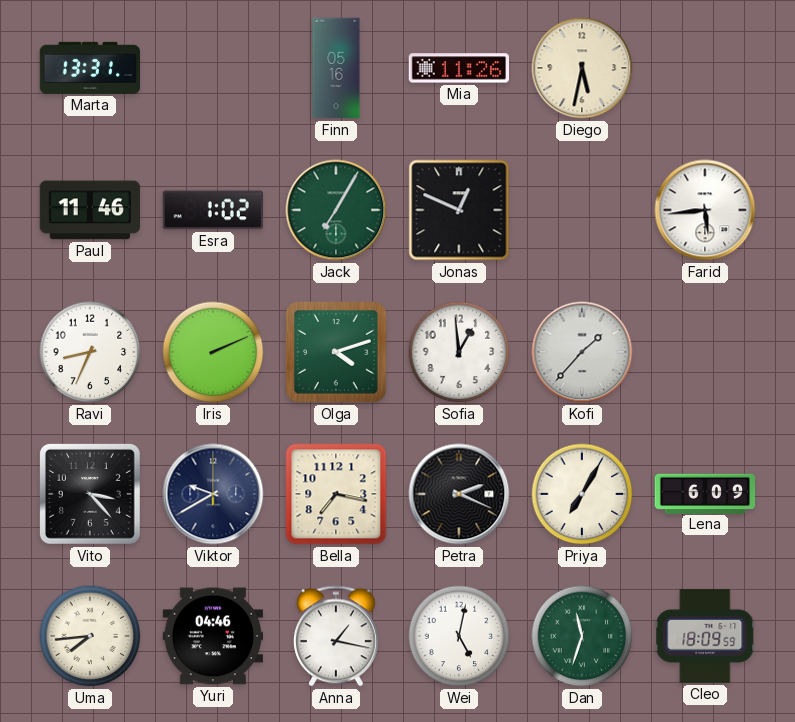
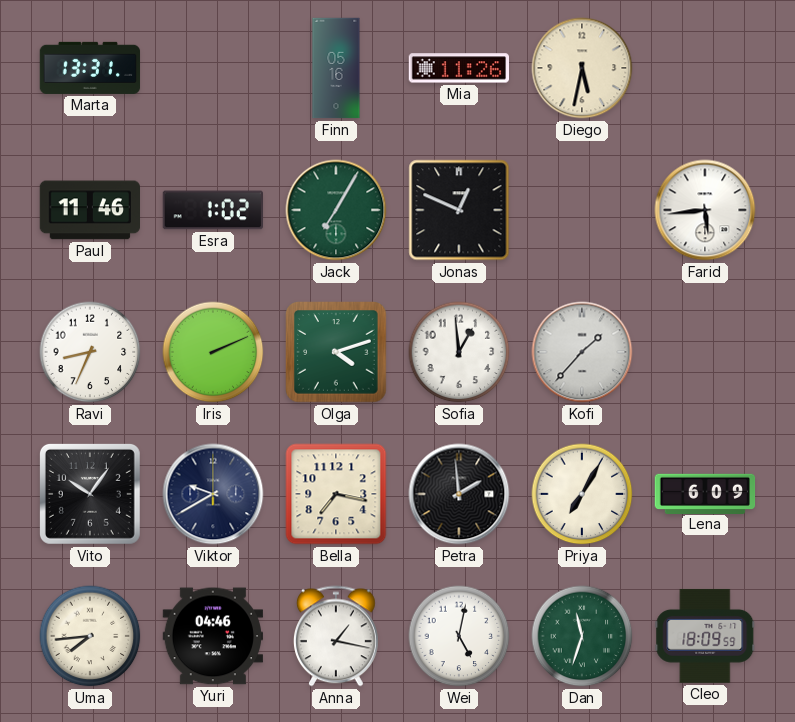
Vito: 3:23 -> 10:06
Petra: 2:19 -> 1:59
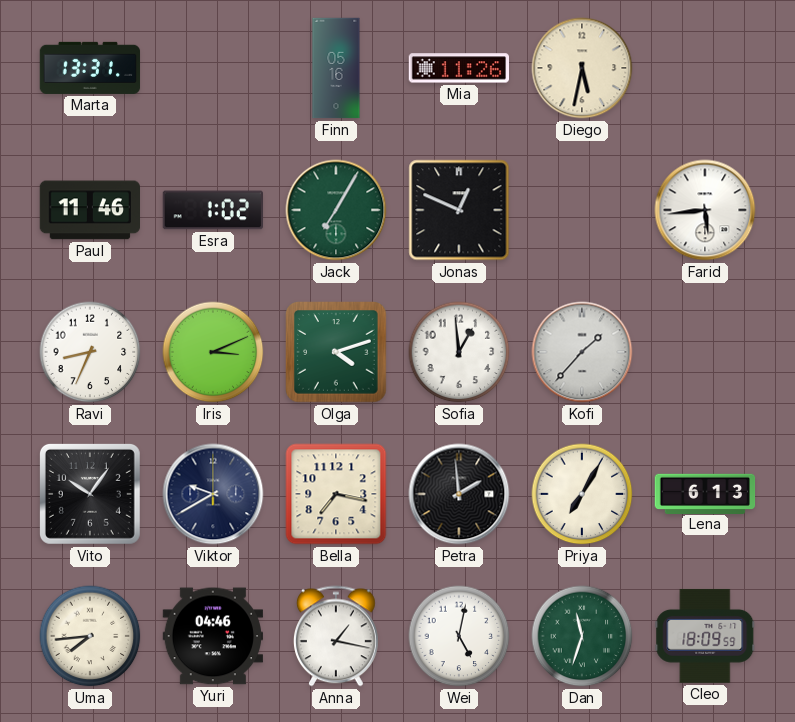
Iris: 2:11 -> 3:11
Lena: 6:09 -> 6:13
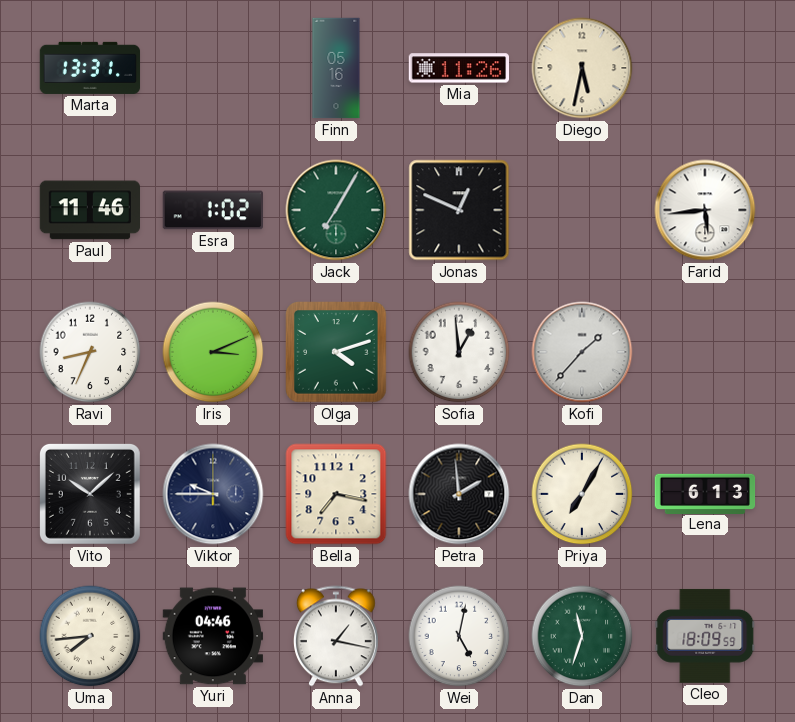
Vito: 10:06 -> 10:08
Viktor: 9:40 -> 9:45
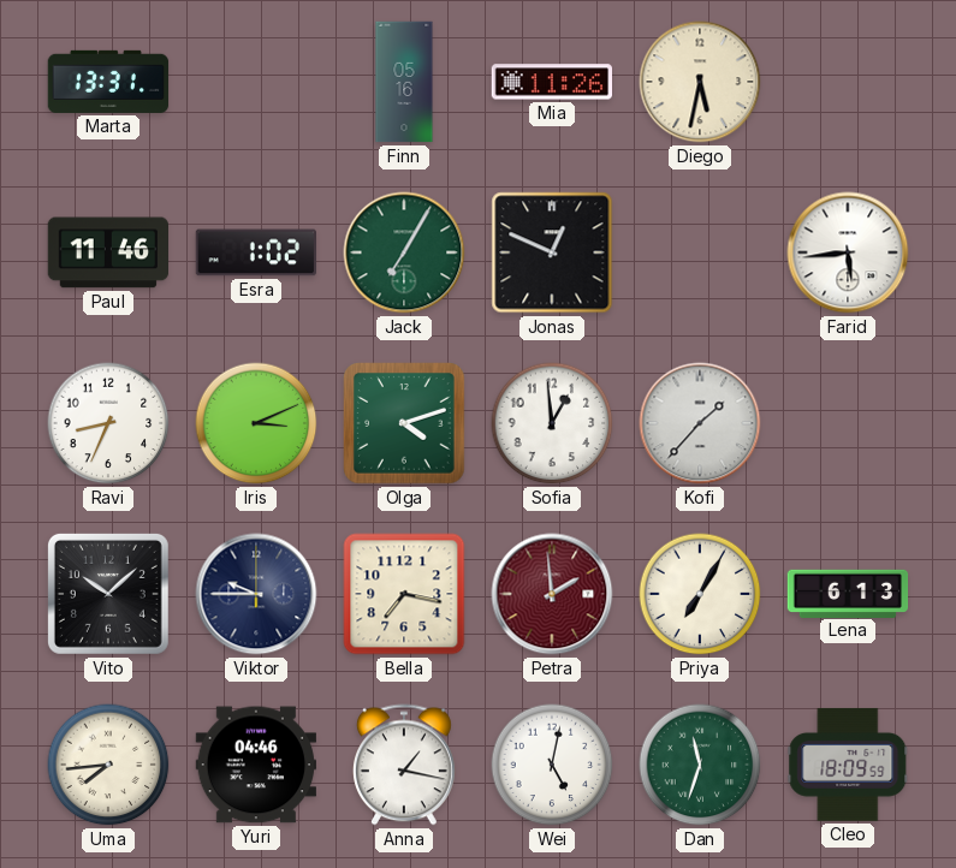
Petra dial: black -> burgundy
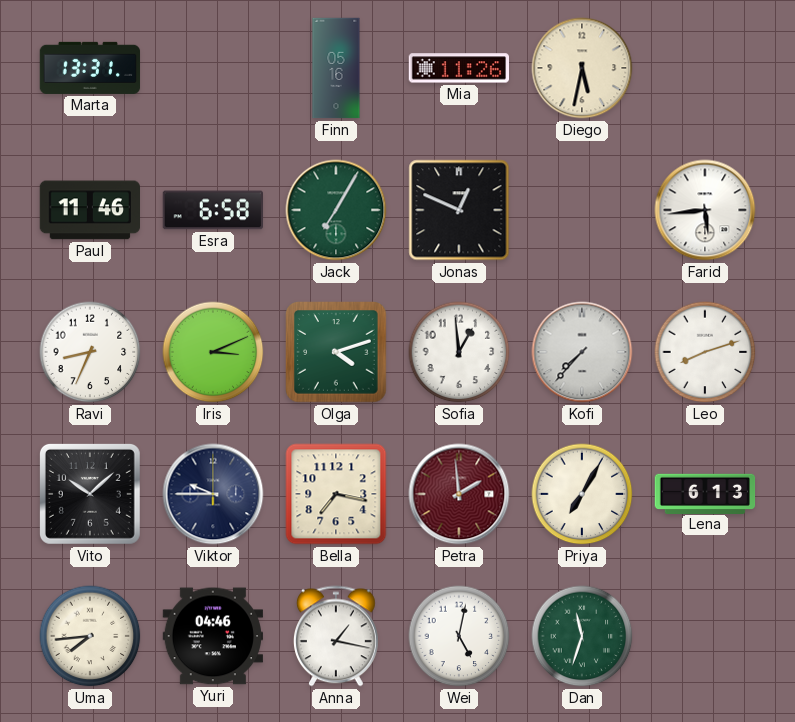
Esra: 1:02 -> 6:58
Kofi: 1:37 -> 7:37
Leo: none -> 8:12
Cleo: 18:09 -> none
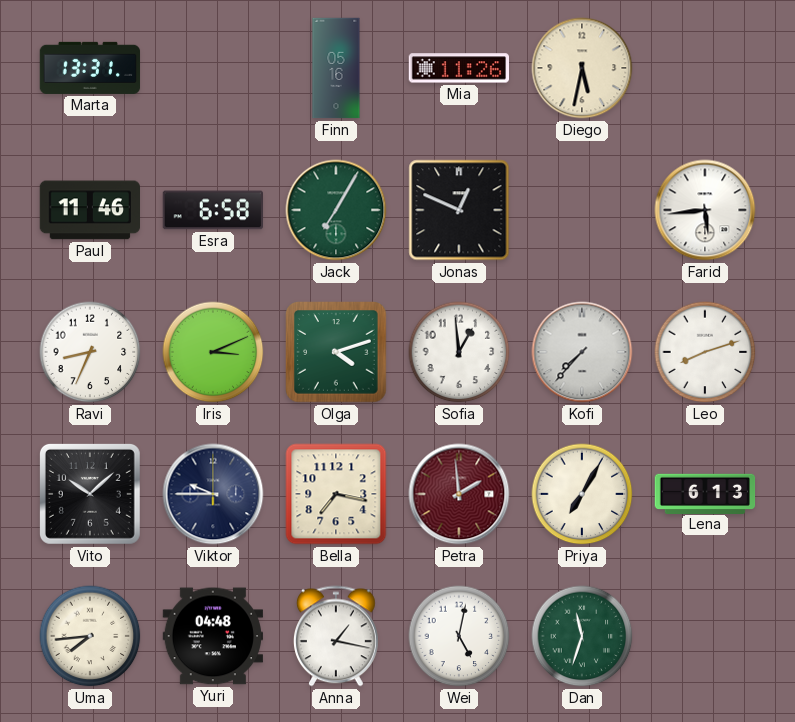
Yuri: 04:46 -> 04:48
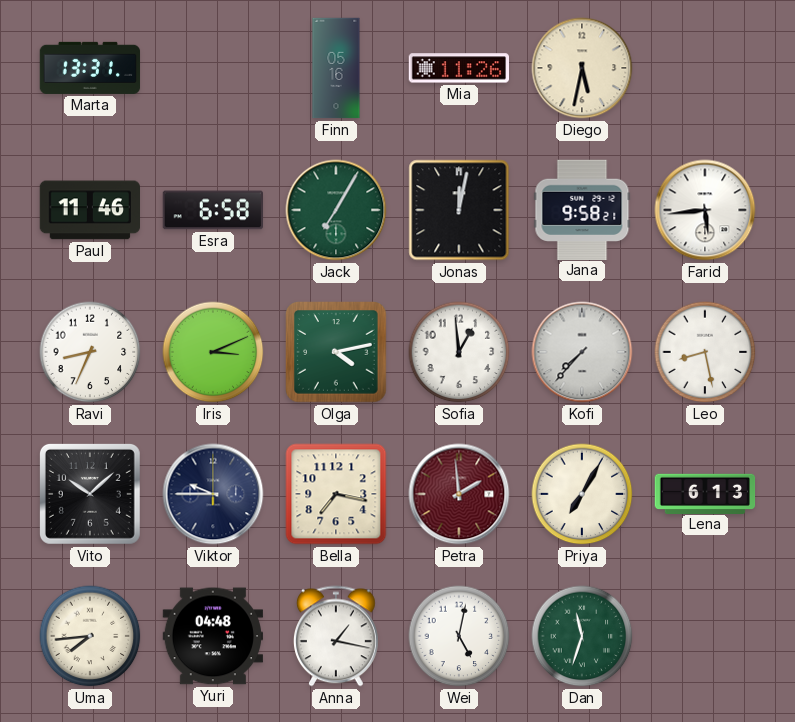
Jonas: 12:49 -> 12:02
Jana: none -> 9:58
Olga: 4:12 -> 4:13
Leo: 8:12 -> 8:28
